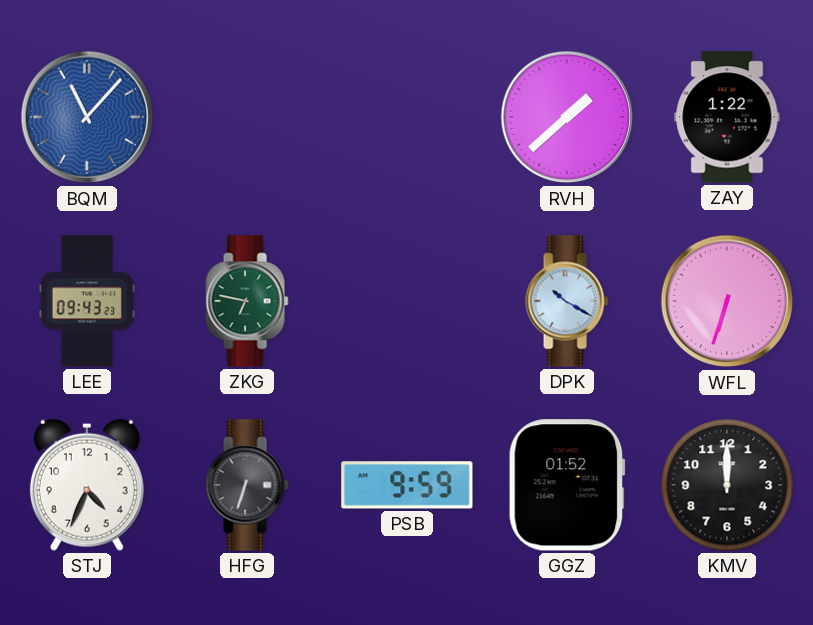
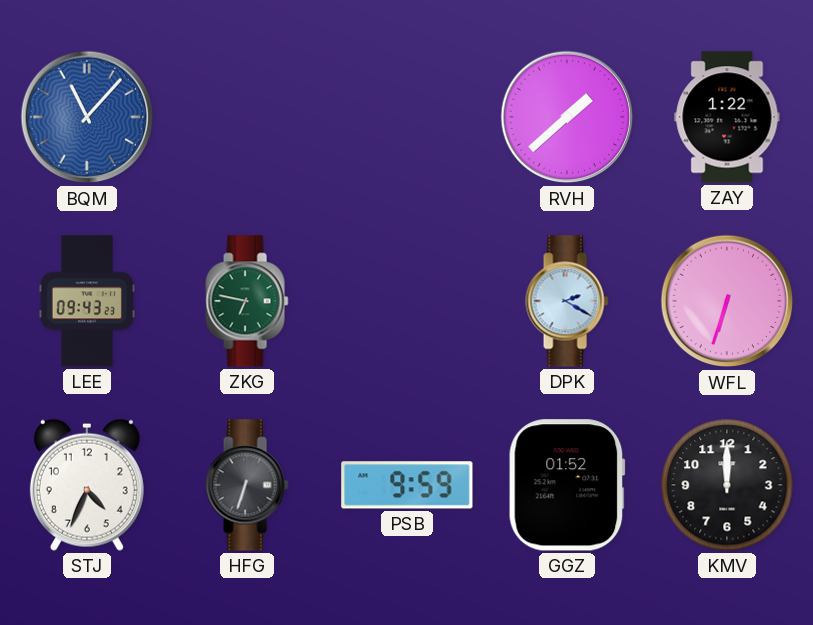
DPK: 10:20 -> 2:20
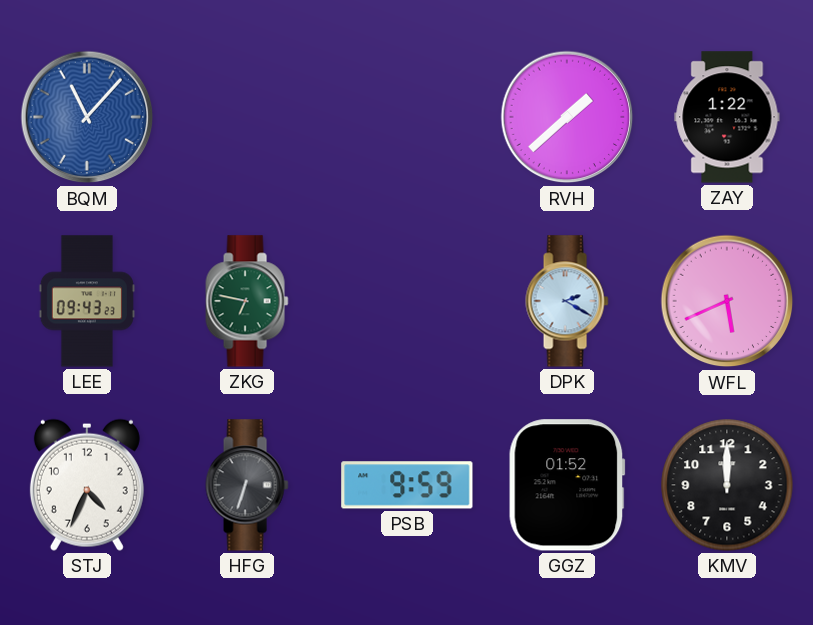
WFL: 6:33 -> 5:41
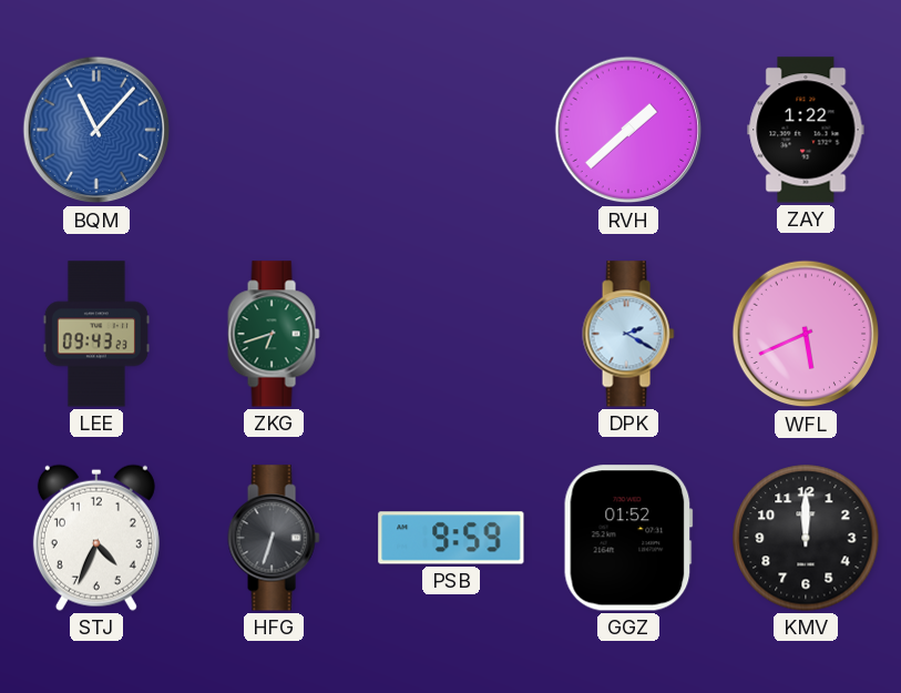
ZKG: 6:47 -> 6:42
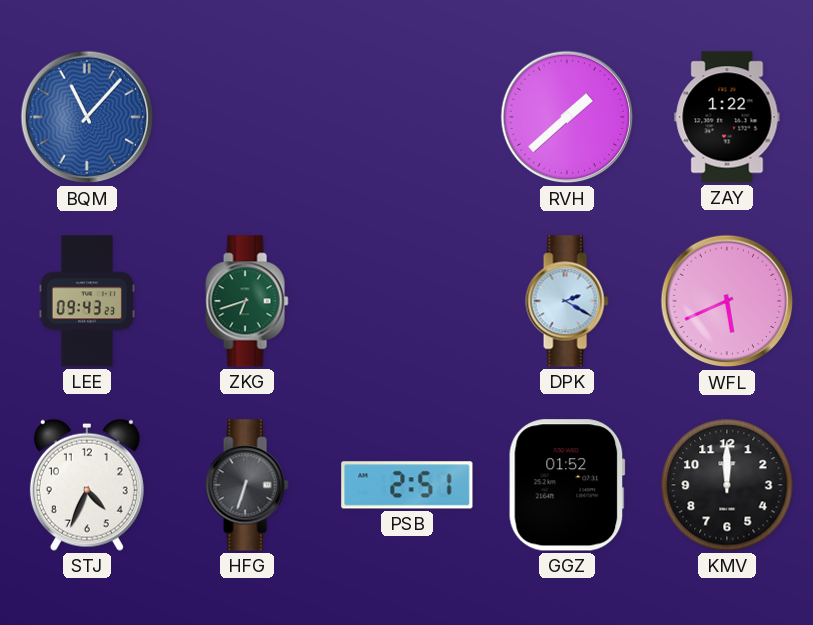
PSB: 9:59 -> 2:51
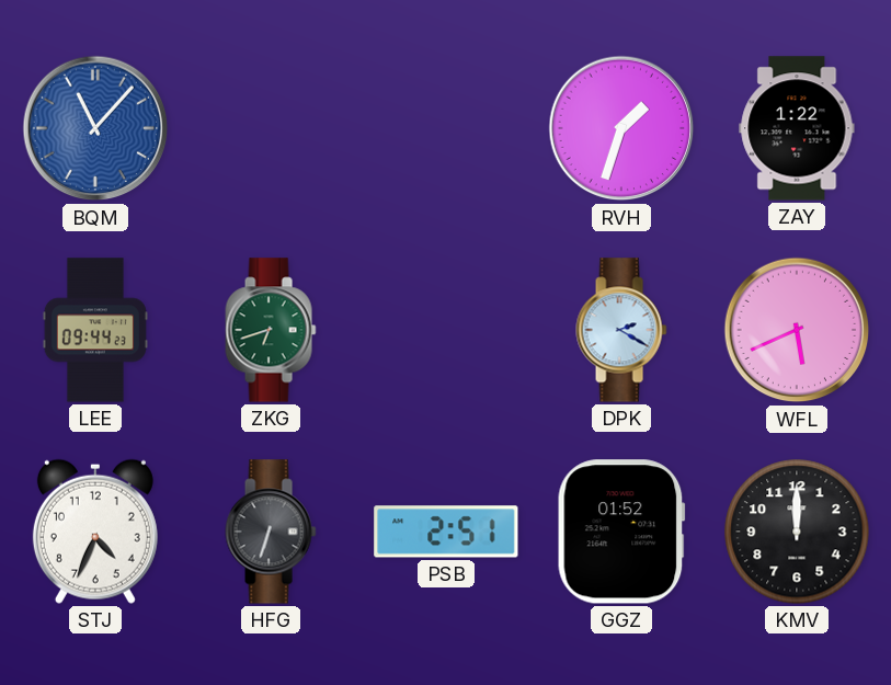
RVH: 1:38 -> 1:33
LEE: 09:43 -> 09:44
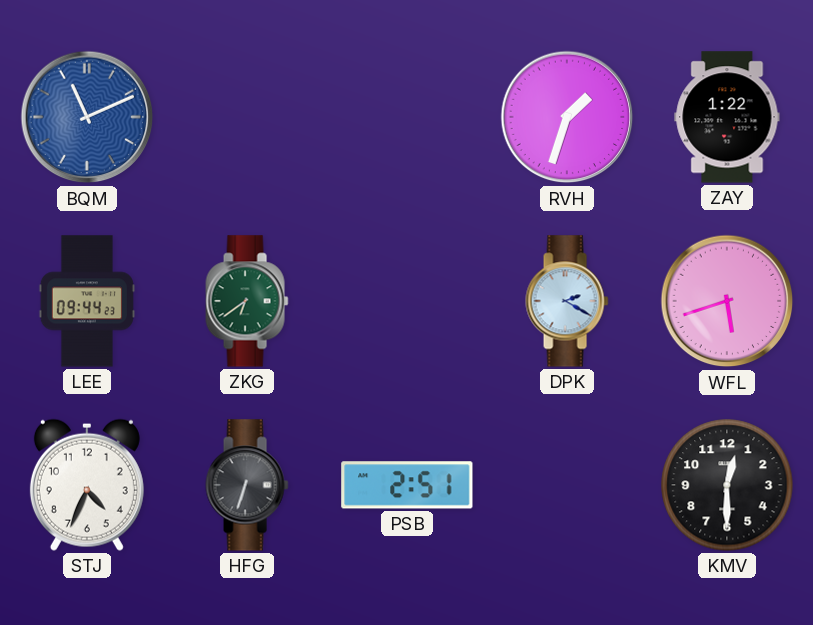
BQM: 11:07 -> 11:11
ZKG: 6:42 -> 6:39
WFL: 5:41 -> 5:42
GGZ: 01:52 -> none
KMV: 12:00 -> 12:30
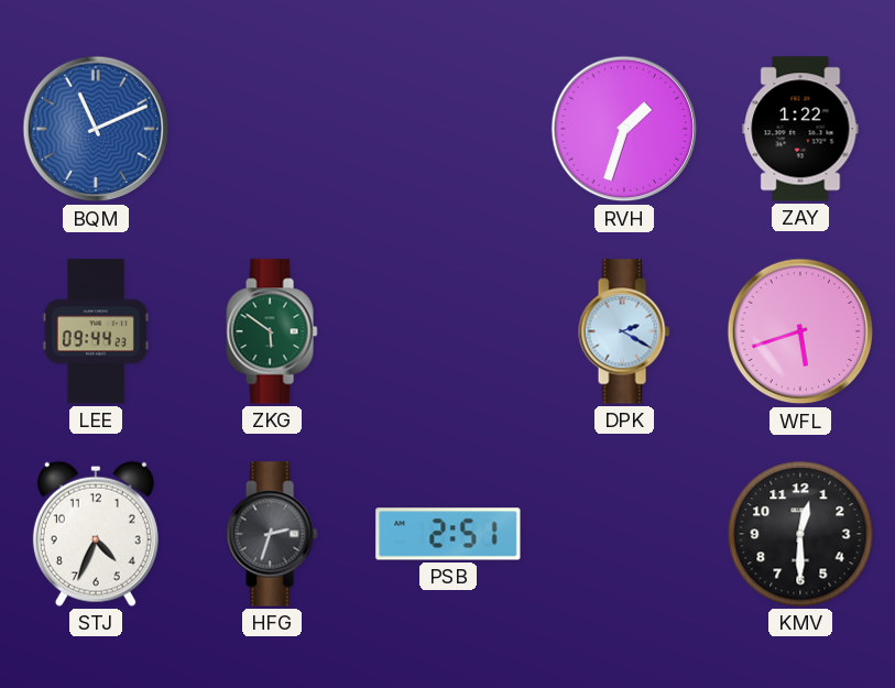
ZKG: 6:39 -> 5:51
HFG: 6:33 -> 2:33
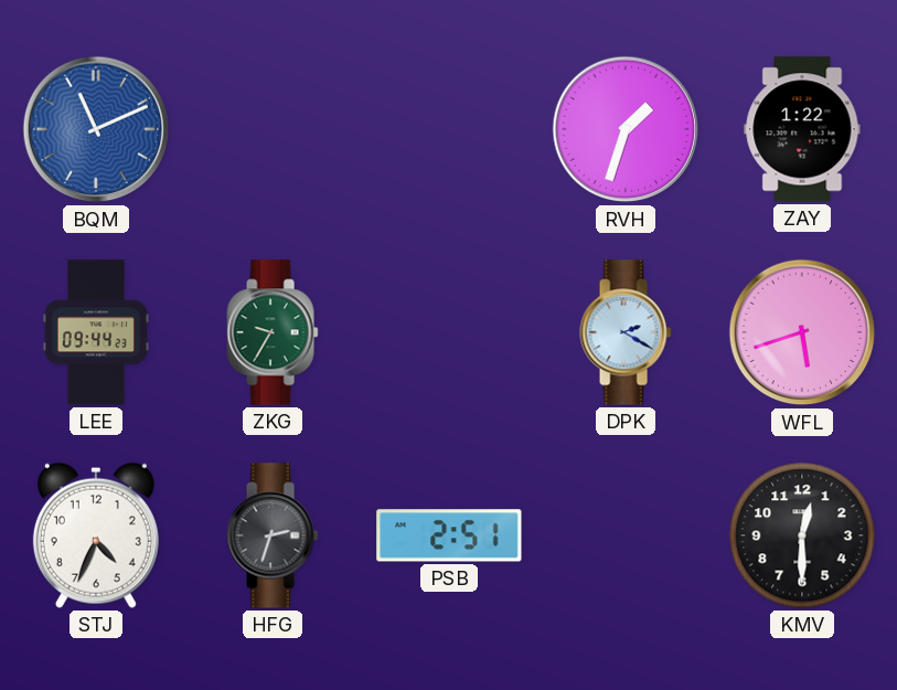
ZKG: 5:51 -> 9:35
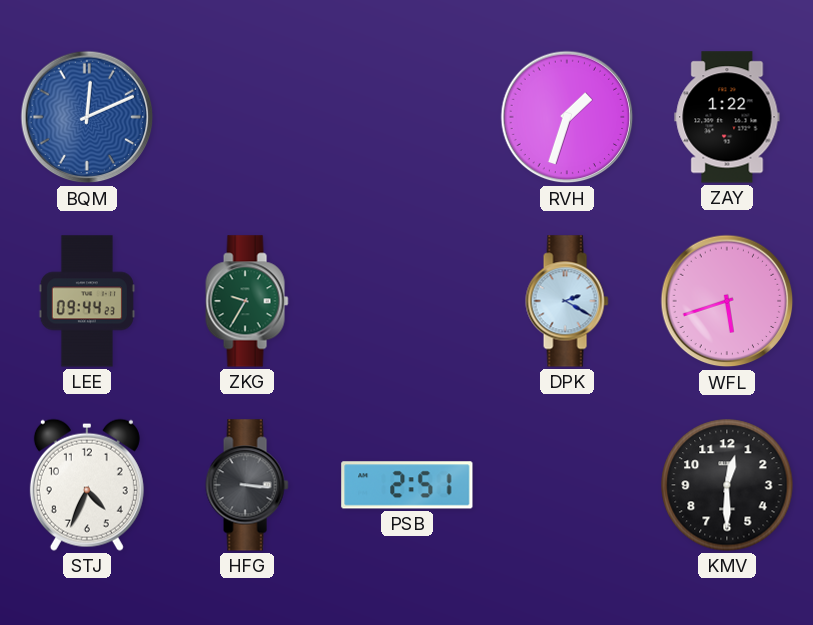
BQM: 11:11 -> 12:11
HFG: 2:33 -> 3:16
